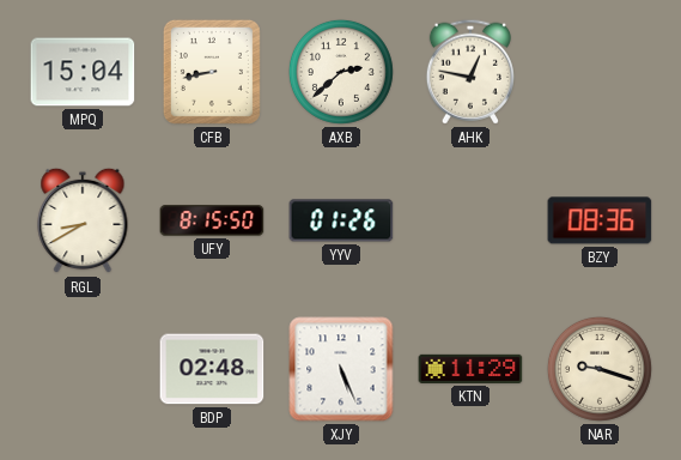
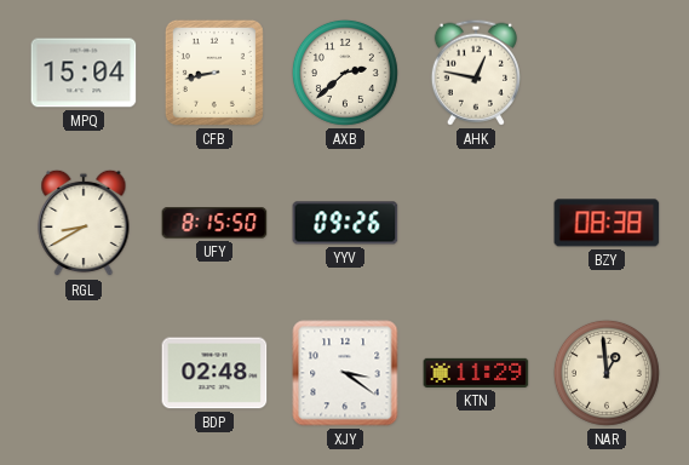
YYV: 01:26 -> 09:26
BZY: 08:36 -> 08:38
XJY: 5:26 -> 3:21
NAR: 9:18 -> 12:59
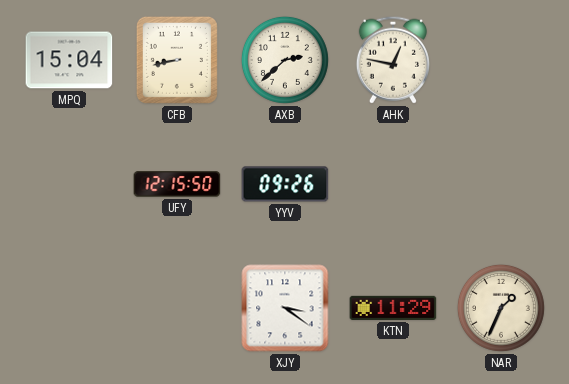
RGL: 8:40 -> none
UFY: 8:15 -> 12:15
BZY: 08:38 -> none
BDP: 02:48 -> none
NAR: 12:59 -> 1:34
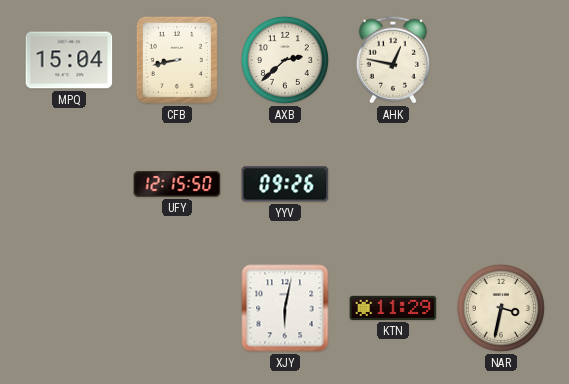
XJY: 3:21 -> 6:02
NAR: 1:34 -> 3:32
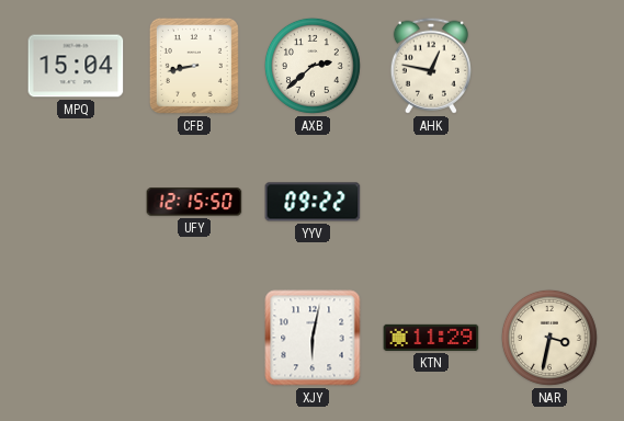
YYV: 09:26 -> 09:22
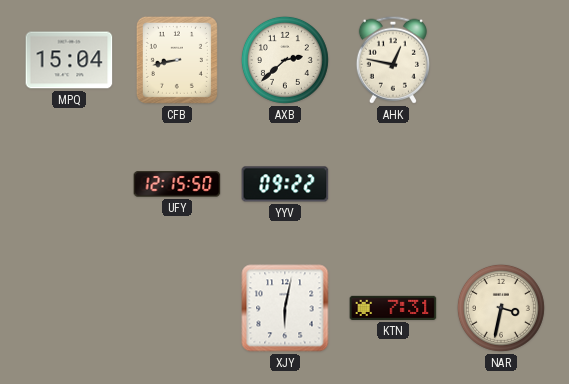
KTN: 11:29 -> 7:31
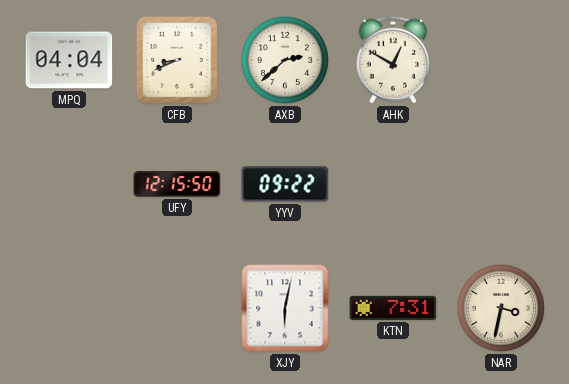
MPQ: 15:04 -> 04:04
CFB: 8:43 -> 8:41
AHK: 12:47 -> 12:50
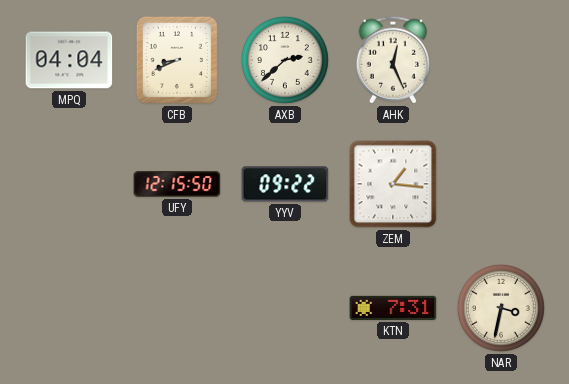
AHK: 12:50 -> 12:26
ZEM: none -> 1:16
XJY: 6:02 -> none
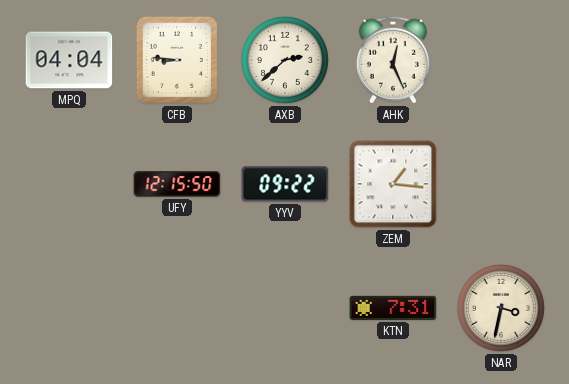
CFB: 8:41 -> 8:46
